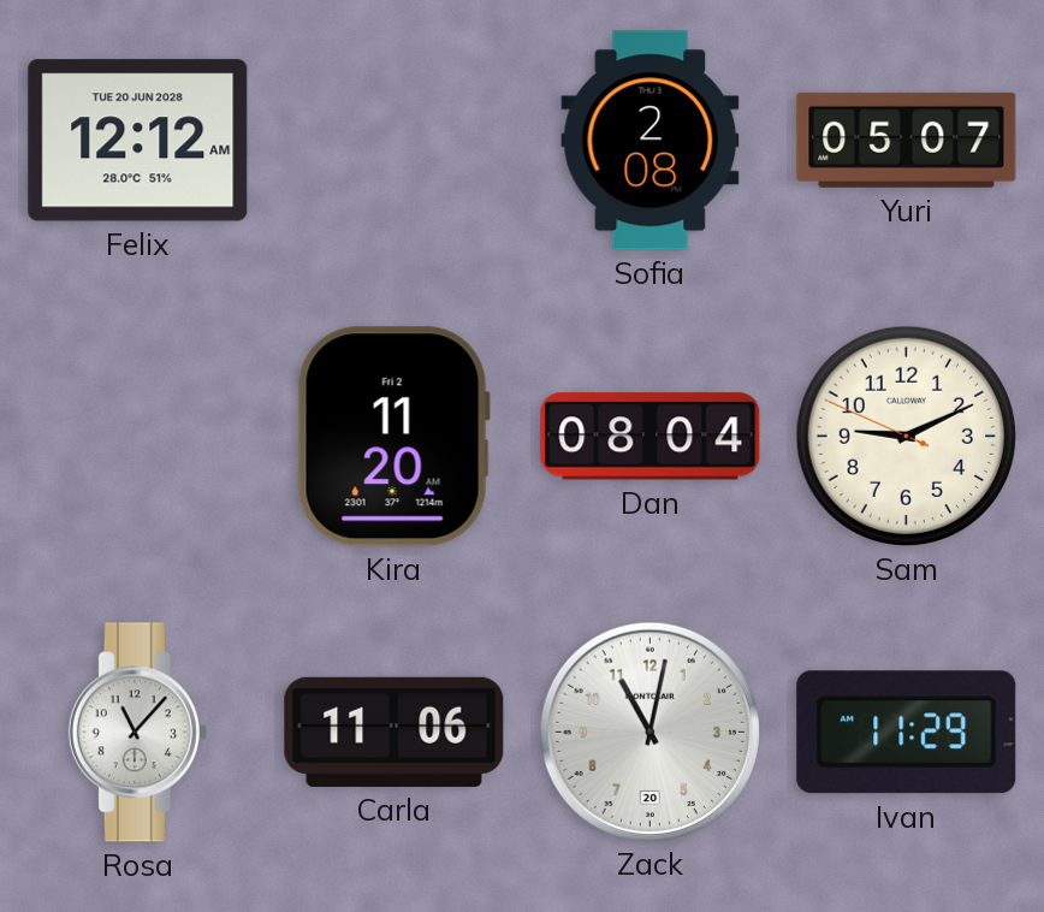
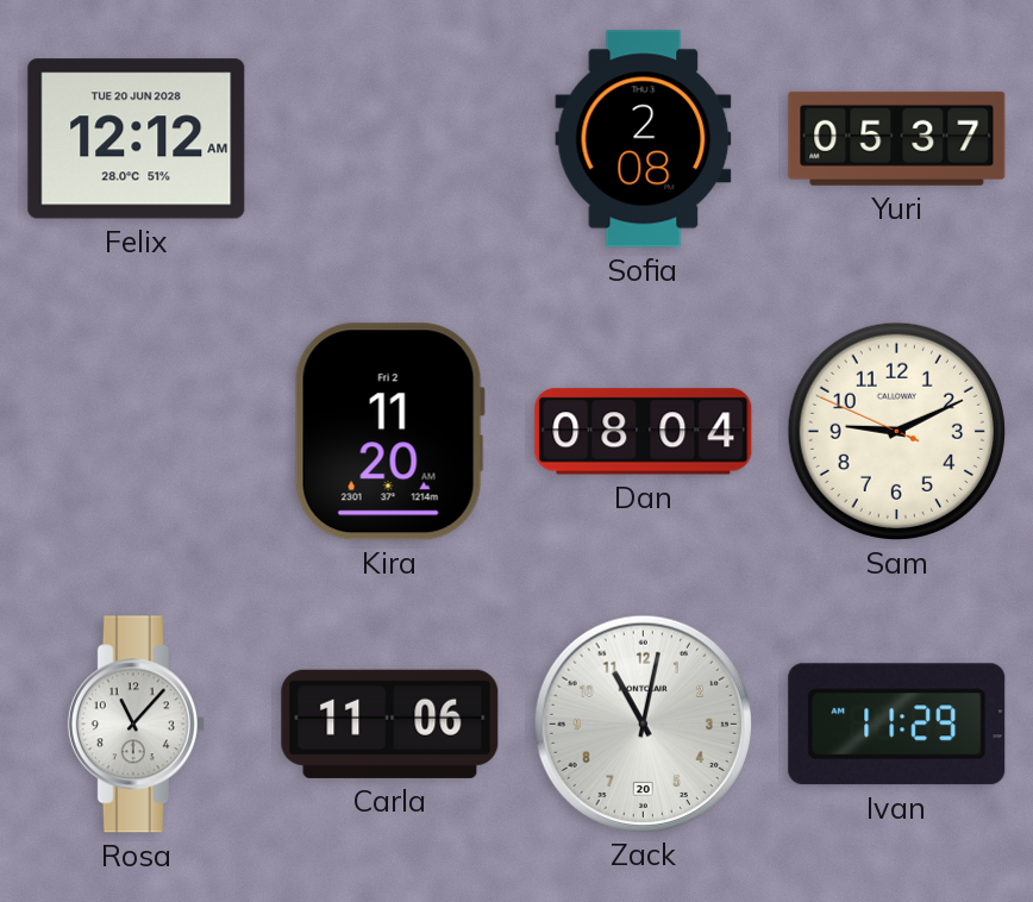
Yuri: 05:07 -> 05:37
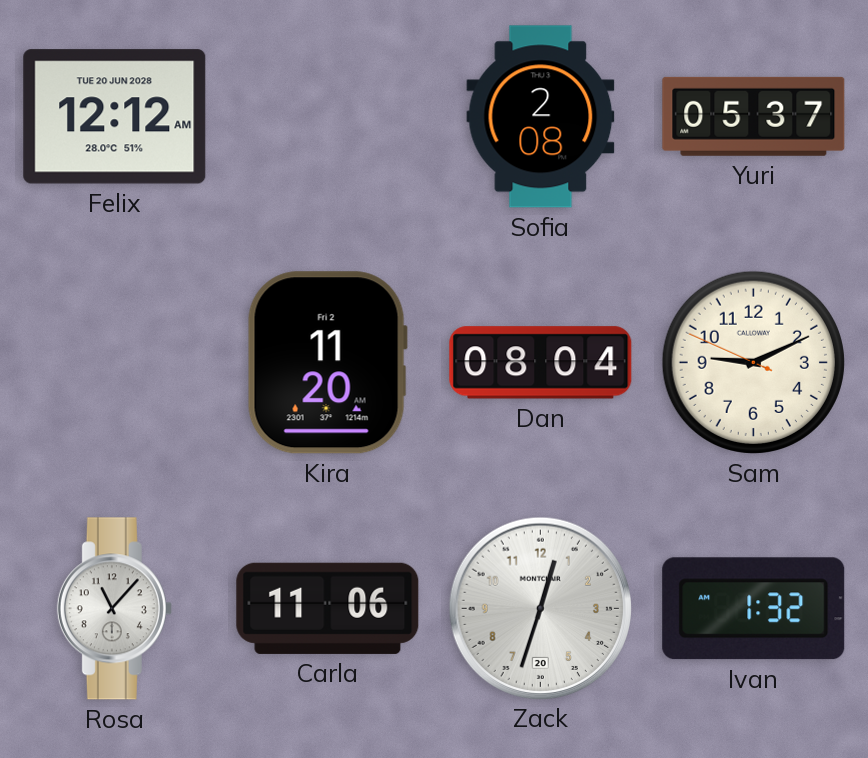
Zack: 11:02 -> 12:33
Ivan: 11:29 -> 1:32
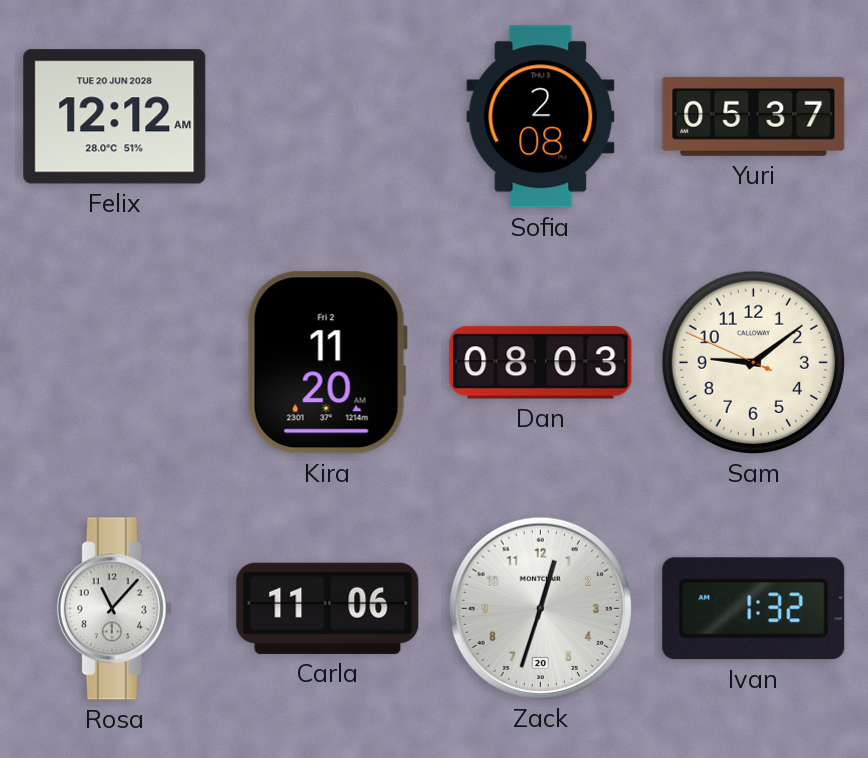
Dan: 08:04 -> 08:03
Sam: 9:10 -> 9:08
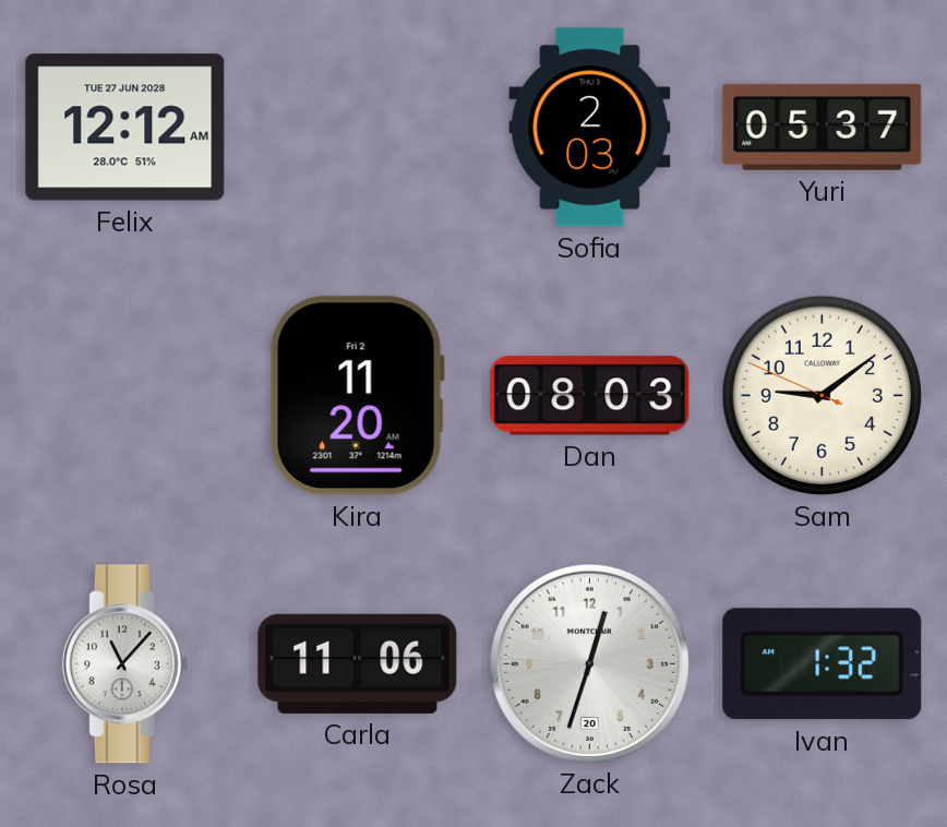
Felix date: TUE 20 JUN 2028 -> TUE 27 JUN 2028
Sofia: 2:08 -> 2:03
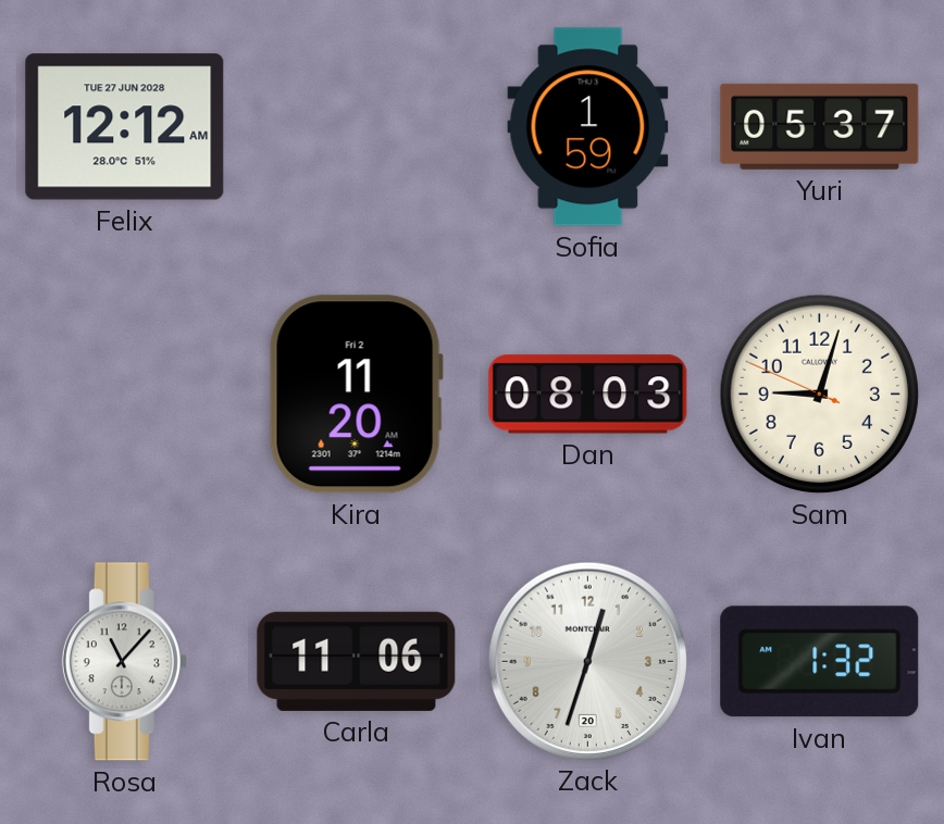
Sofia: 2:03 -> 1:59
Sam: 9:08 -> 9:02
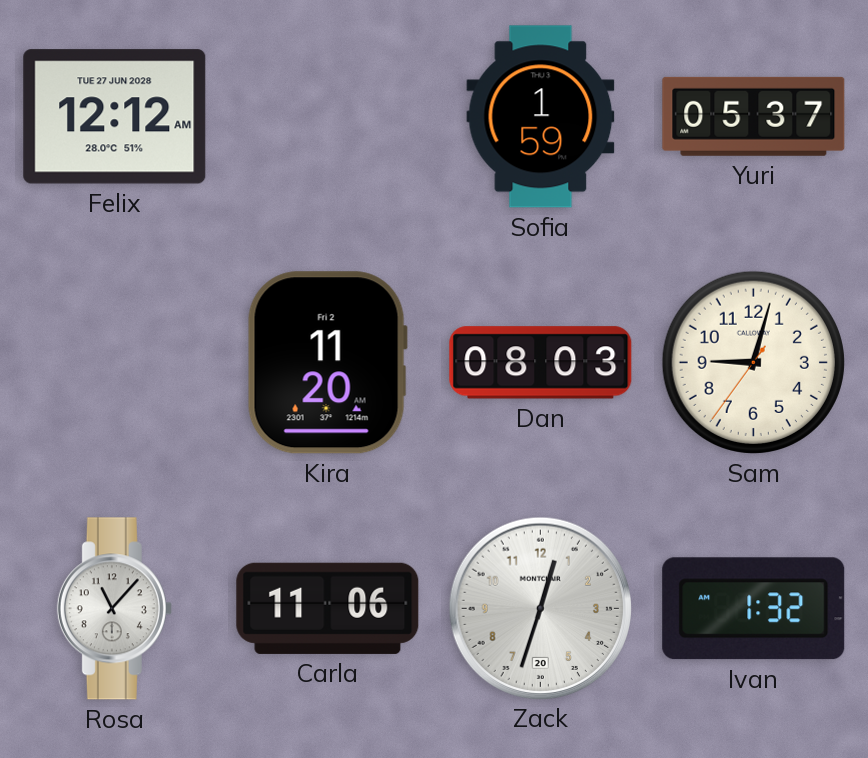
Sam: 9:02:49 -> 9:02:36
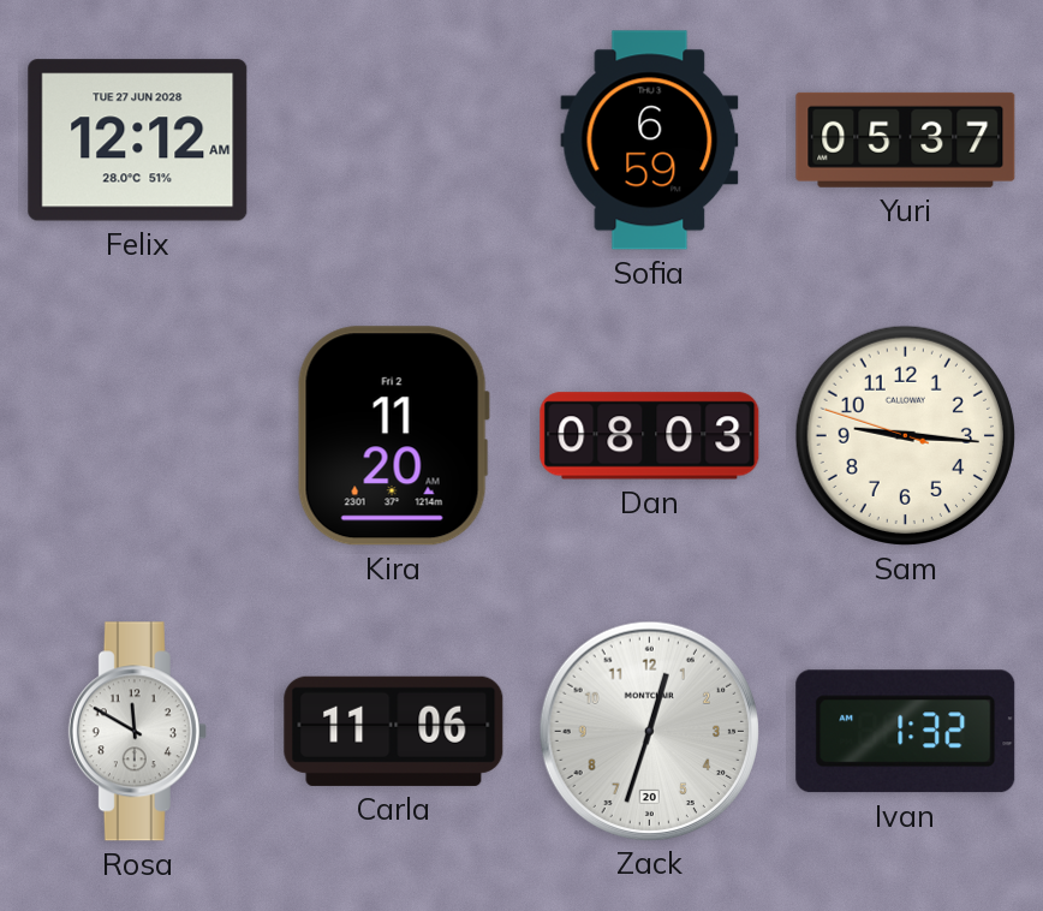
Sofia: 1:59 -> 6:59
Sam: 9:02 -> 9:15
Rosa: 11:07 -> 11:50
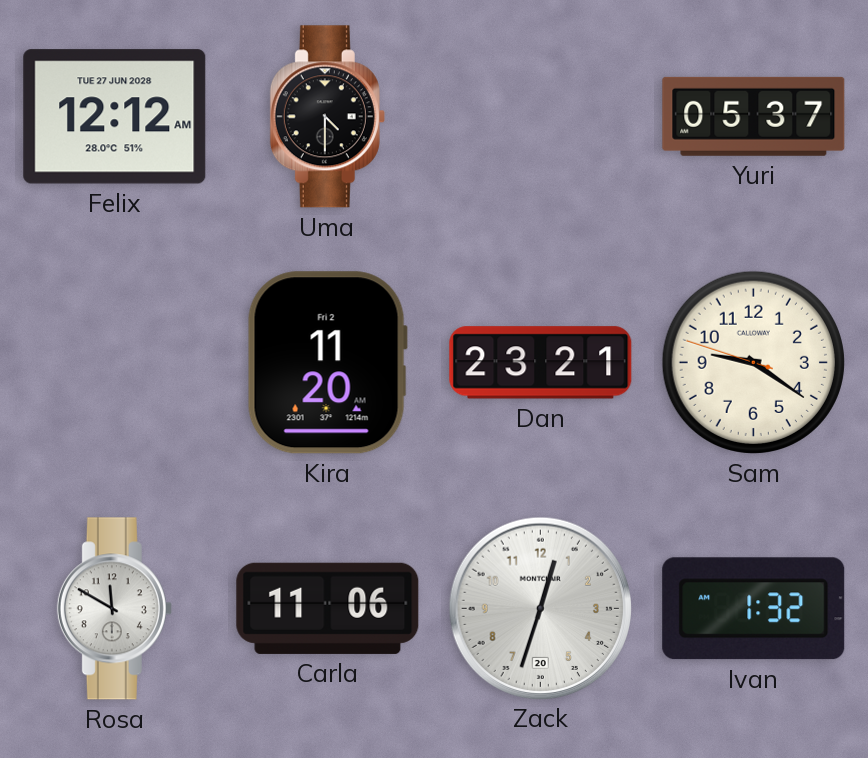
Uma: none -> 4:30
Sofia: 6:59 -> none
Dan: 08:03 -> 23:21
Sam: 9:15 -> 9:20
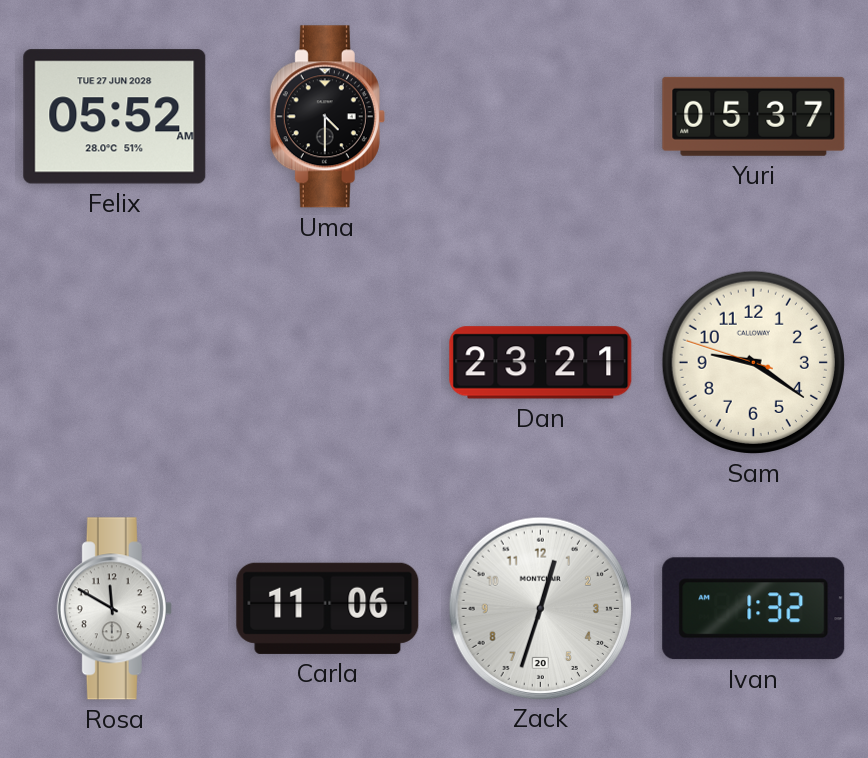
Felix: 12:12 -> 05:52
Kira: 11:20 -> none
